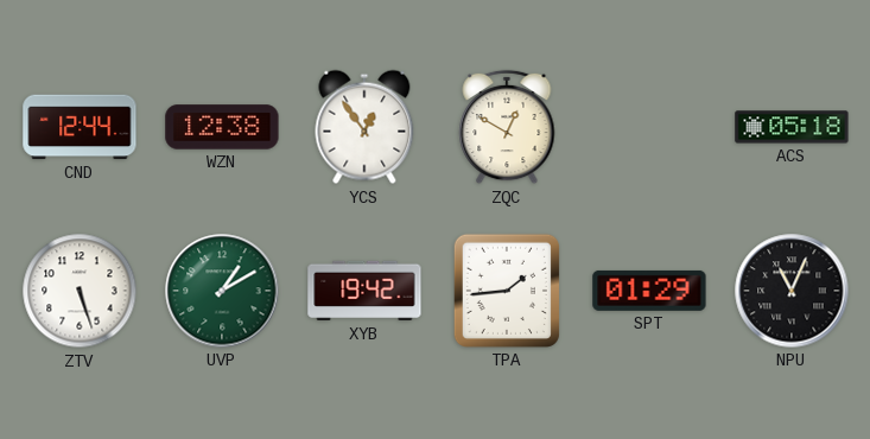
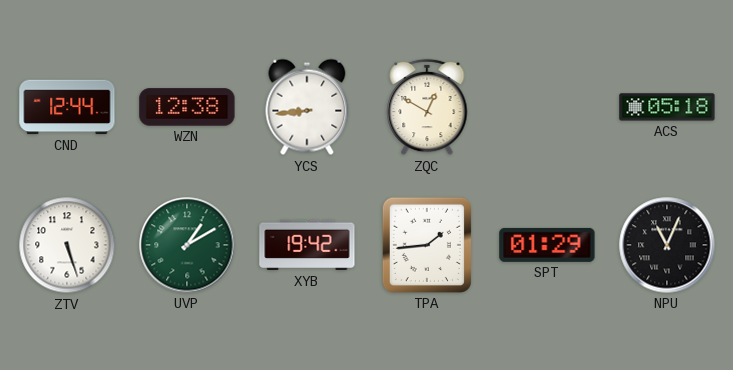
YCS: 12:54 -> 8:44
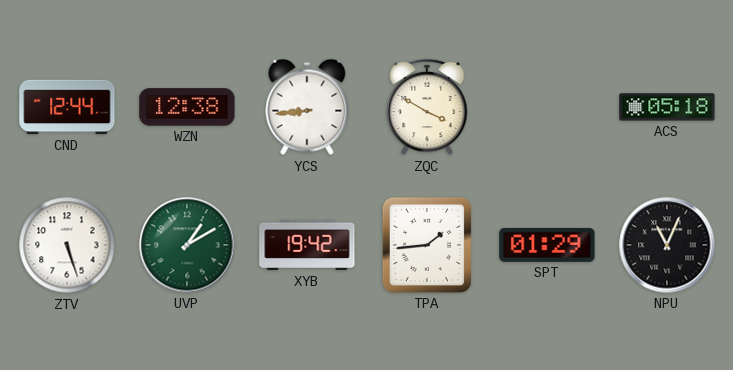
ZQC: 12:50 -> 3:50
